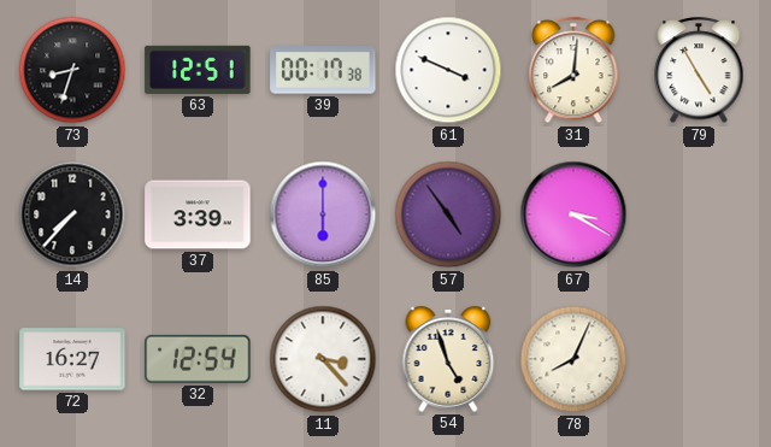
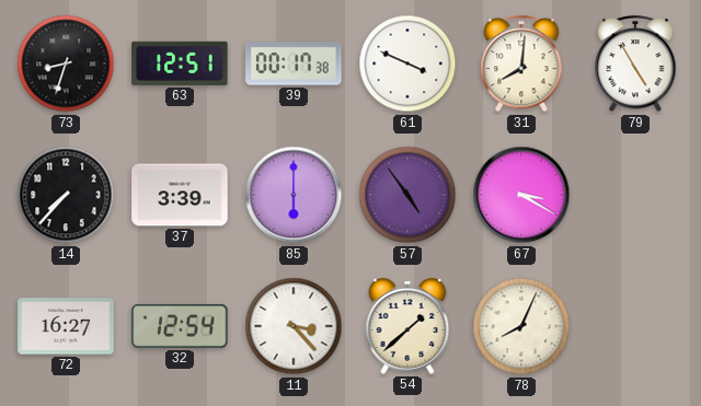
54: 4:57 -> 1:38
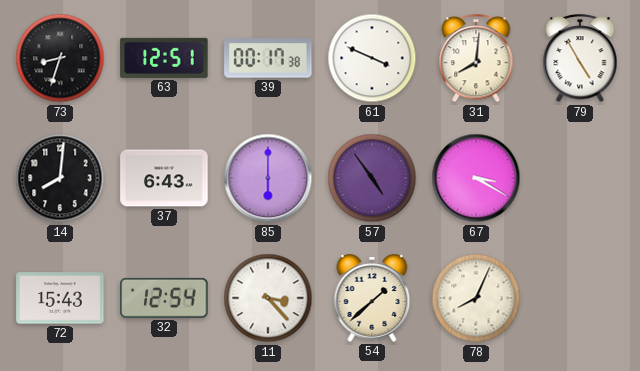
14: 7:37 -> 8:01
37: 3:39 -> 6:43
72: 16:27 -> 15:43
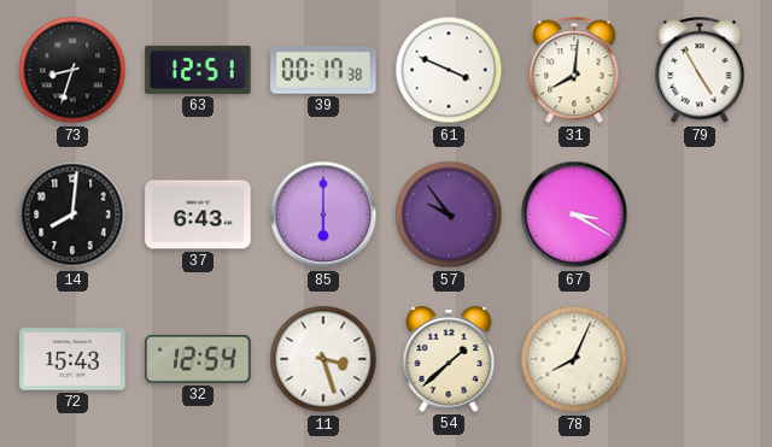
57: 4:54 -> 9:54
11: 3:23 -> 3:27
